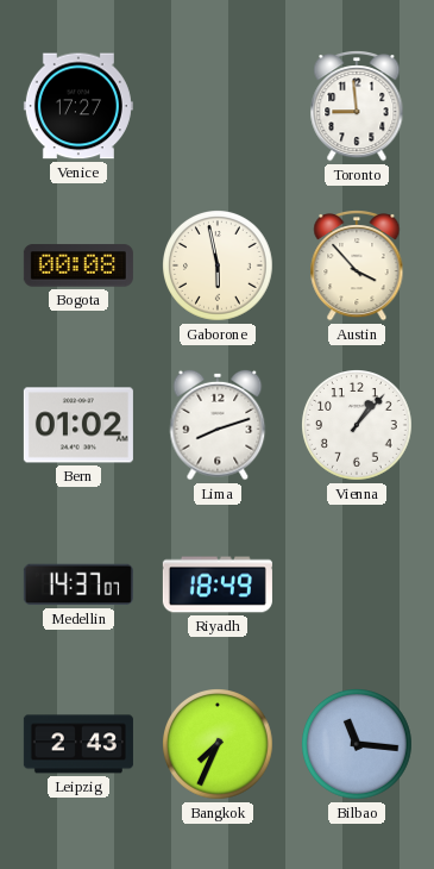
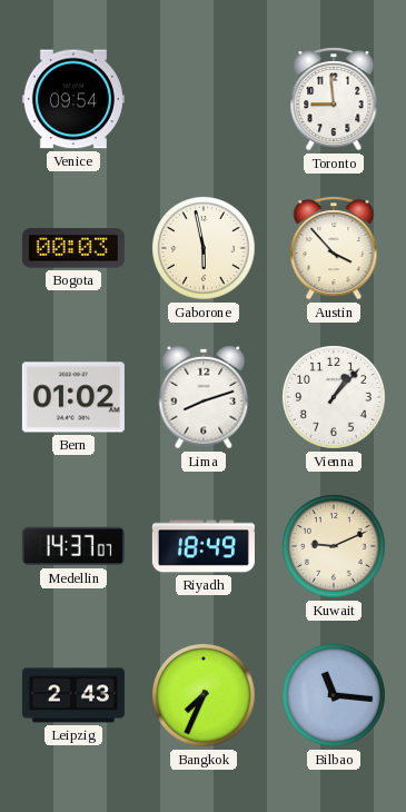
Venice: 17:27 -> 09:54
Bogota: 00:08 -> 00:03
Kuwait: none -> 9:11
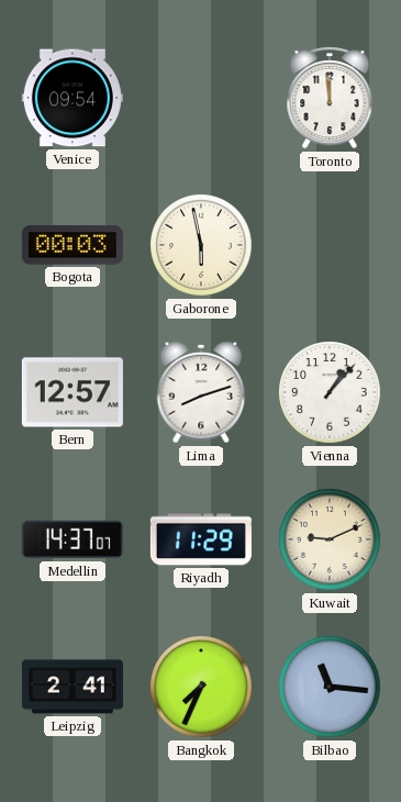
Toronto: 8:59 -> 11:59
Austin: 3:53 -> none
Bern: 01:02 -> 12:57
Riyadh: 18:49 -> 11:29
Leipzig: 2:43 -> 2:41
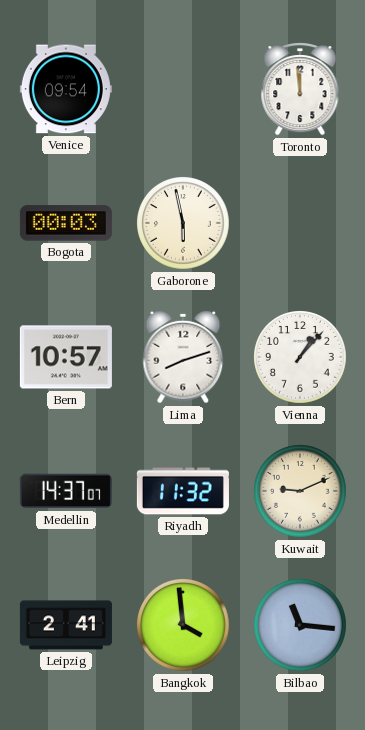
Bern: 12:57 -> 10:57
Riyadh: 11:29 -> 11:32
Bangkok: 7:34 -> 3:59
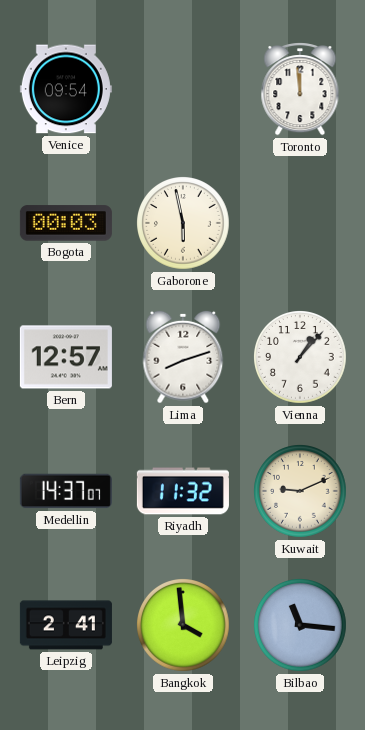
Bern: 10:57 -> 12:57
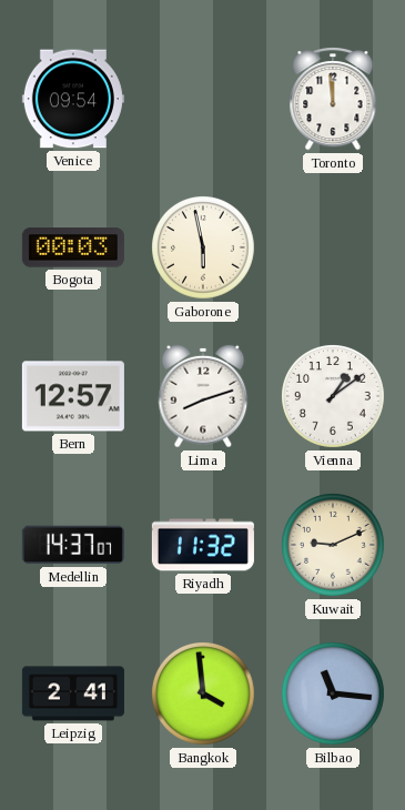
Vienna: 1:07 -> 1:09
